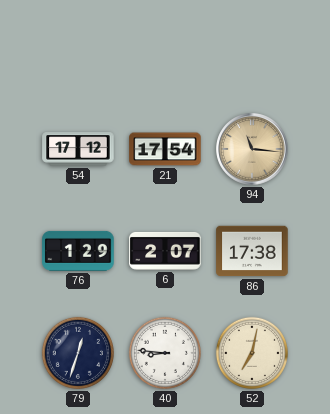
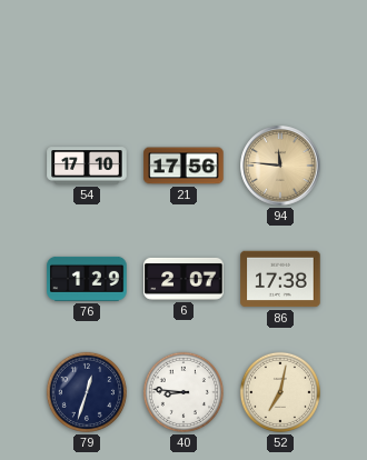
54: 17:12 -> 17:10
21: 17:54 -> 17:56
94: 11:16 -> 11:46
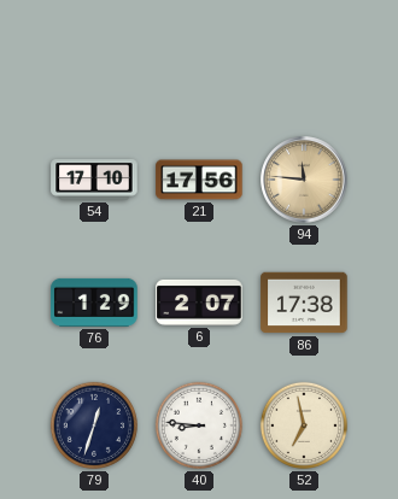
52: 7:02 -> 6:58
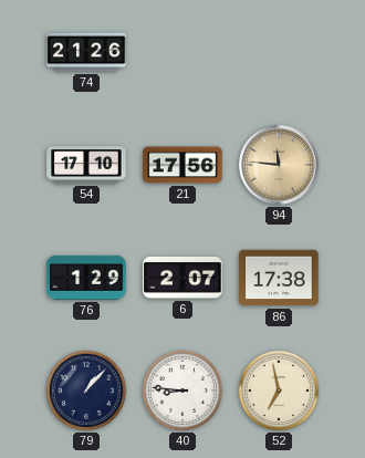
74: none -> 21:26
79: 12:33 -> 1:07
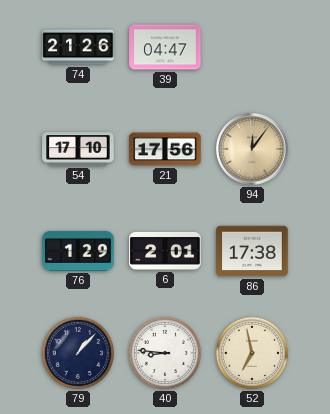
39: none -> 04:47
94: 11:46 -> 12:06
6: 2:07 -> 2:01
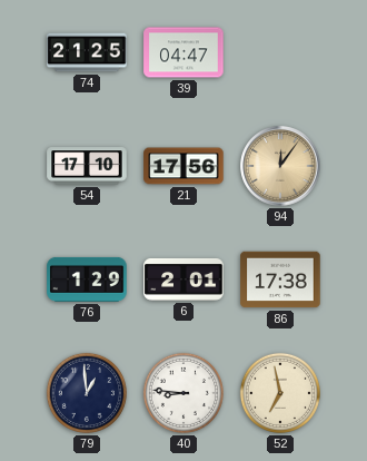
74: 21:26 -> 21:25
79: 1:07 -> 12:59
